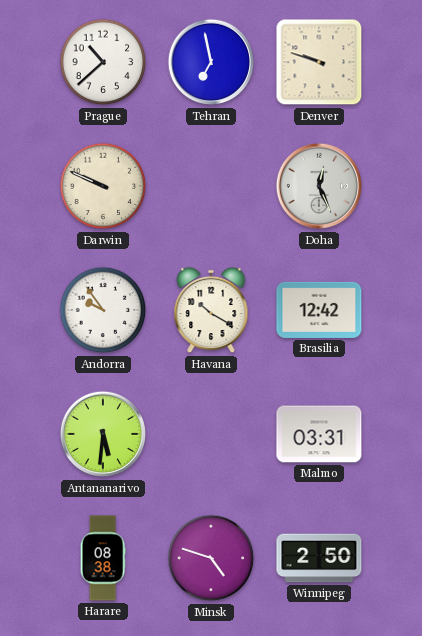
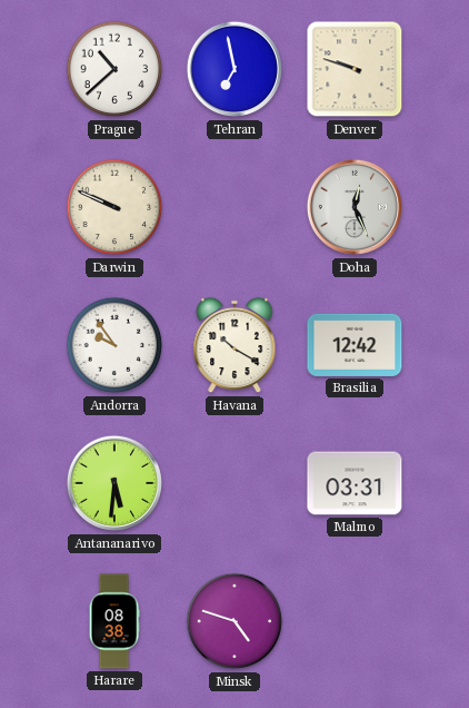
Winnipeg: 2:50 -> none
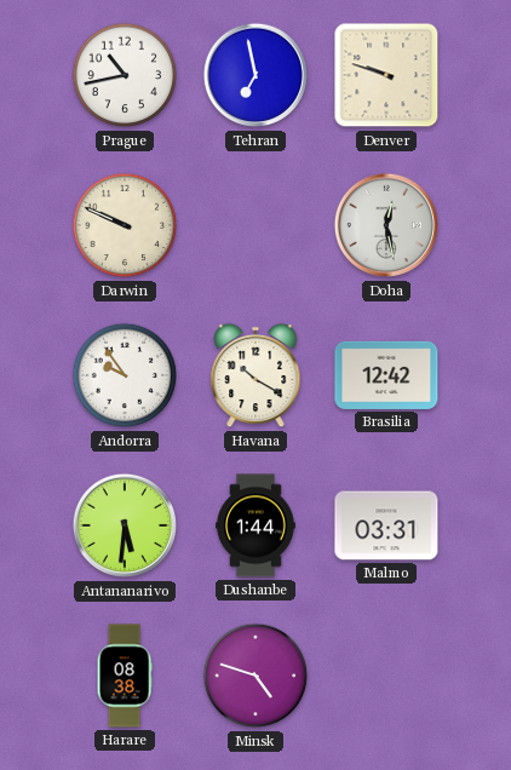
Prague: 10:38 -> 10:43
Doha: 12:26 -> 12:28
Dushanbe: none -> 1:44
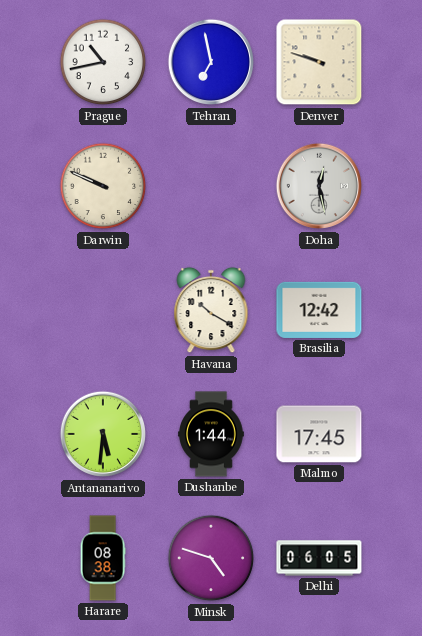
Andorra: 9:54 -> none
Malmo: 03:31 -> 17:45
Delhi: none -> 06:05
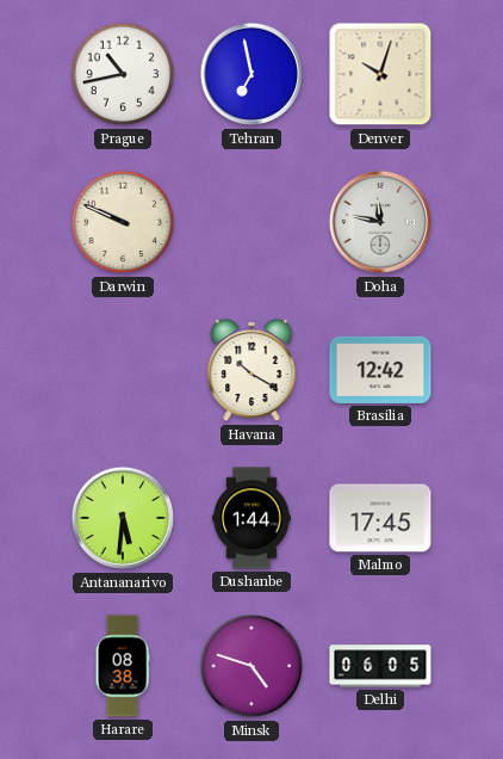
Denver: 9:48 -> 10:03
Doha: 12:28 -> 11:47
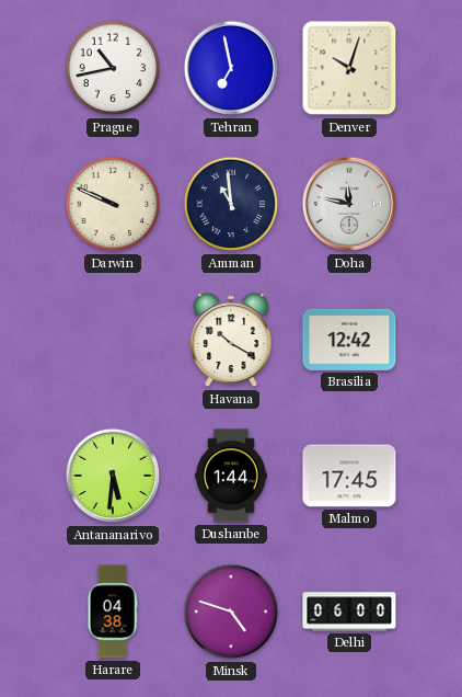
Amman: none -> 10:59
Harare: 08:38 -> 04:38
Delhi: 06:05 -> 06:00
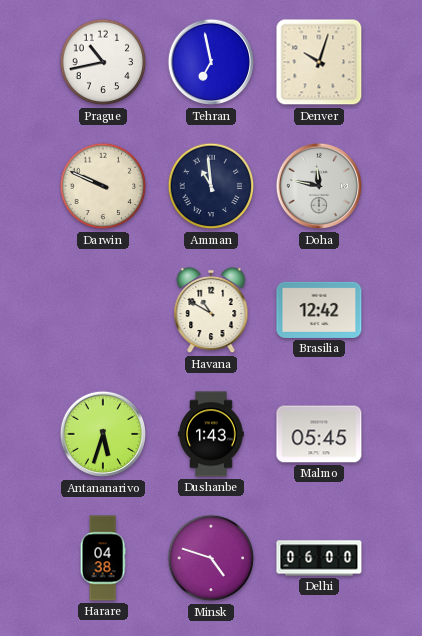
Havana: 10:20 -> 10:50
Antananarivo: 5:31 -> 5:33
Dushanbe: 1:44 -> 1:43
Malmo: 17:45 -> 05:45
